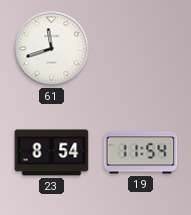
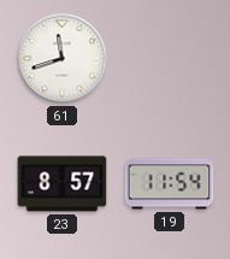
23: 8:54 -> 8:57
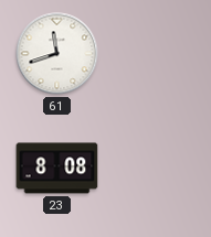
23: 8:57 -> 8:08
19: 11:54 -> none
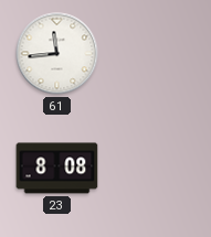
61: 11:42 -> 11:44
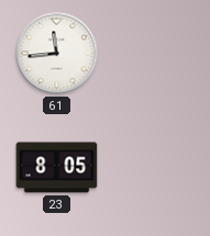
23: 8:08 -> 8:05
